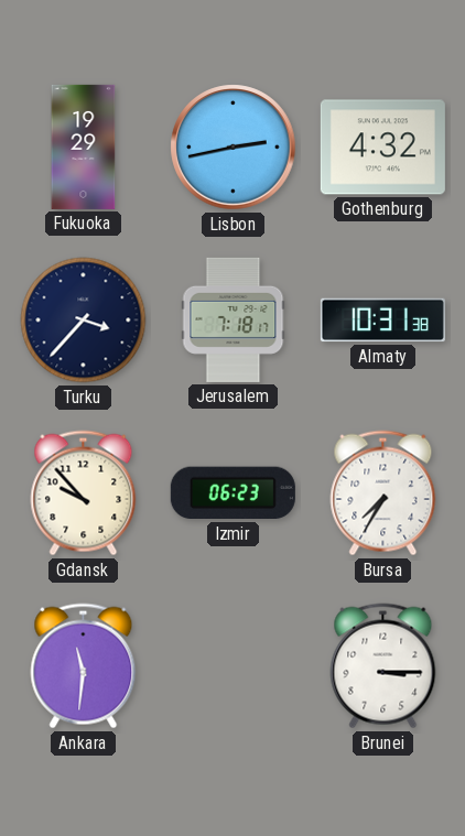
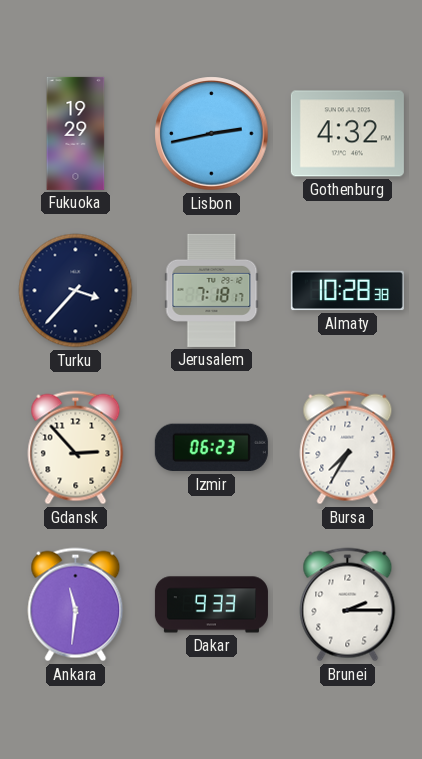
Almaty: 10:31 -> 10:28
Gdansk: 9:53 -> 2:53
Dakar: none -> 9:33
Brunei: 3:15 -> 2:15
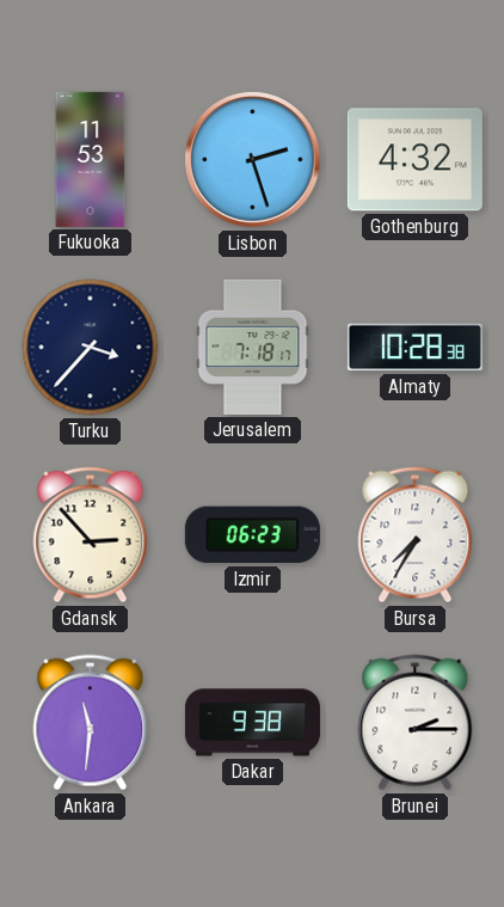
Fukuoka: 19:29 -> 11:53
Lisbon: 2:43 -> 2:27
Dakar: 9:33 -> 9:38
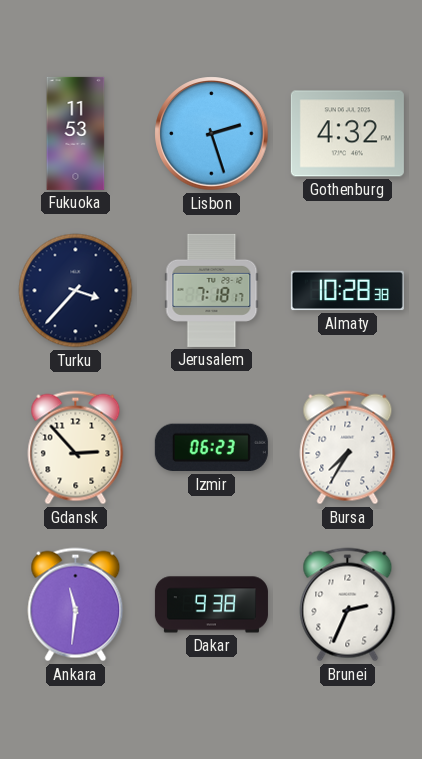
Brunei: 2:15 -> 2:34
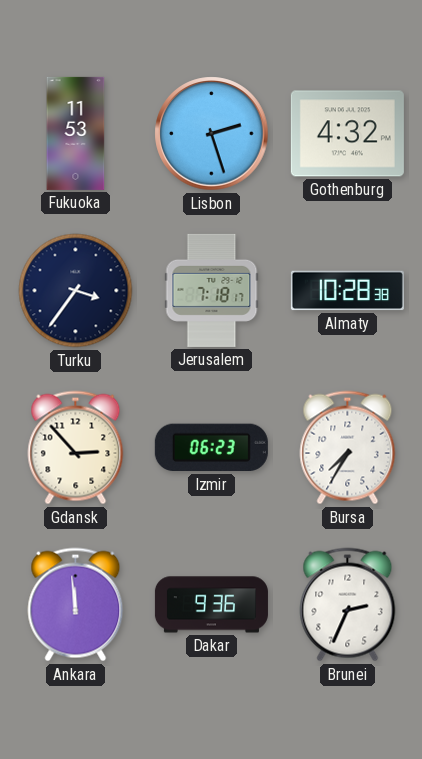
Turku: 3:37 -> 3:36
Ankara: 11:31 -> 11:59
Dakar: 9:38 -> 9:36
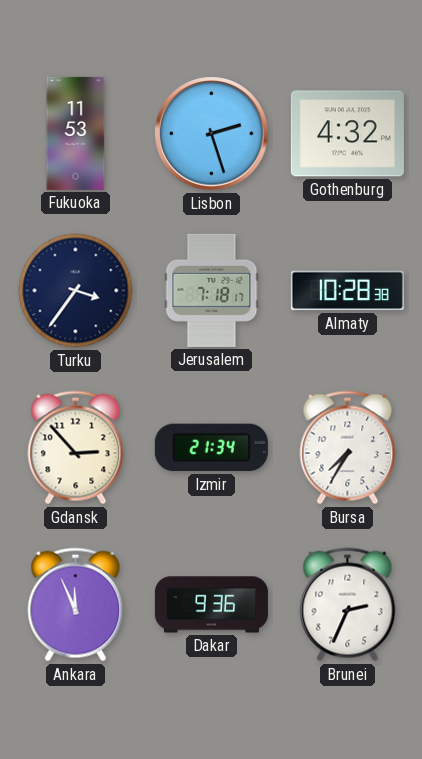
Izmir: 06:23 -> 21:34
Ankara: 11:59 -> 11:56
